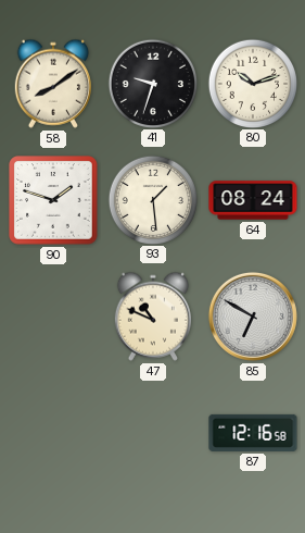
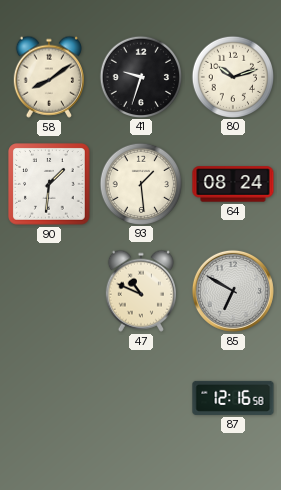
90: 1:48 -> 1:31
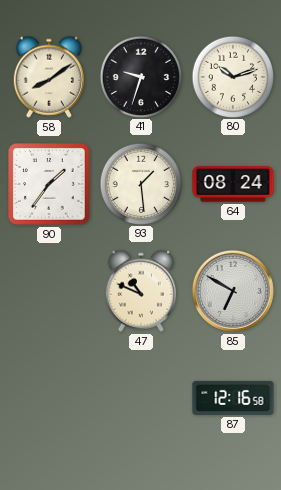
90: 1:31 -> 1:36
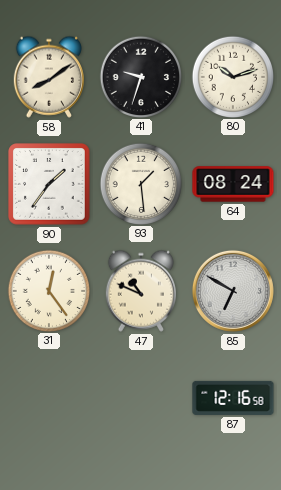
31: none -> 12:24
